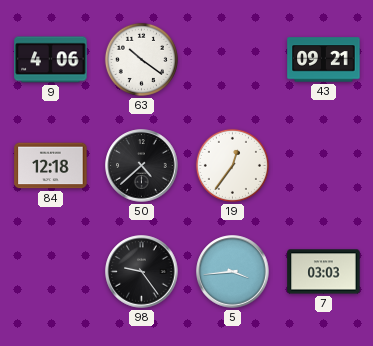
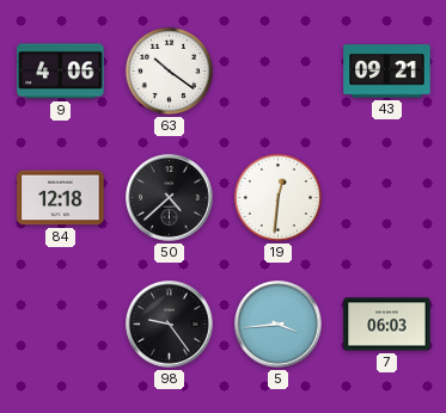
19: 12:36 -> 12:31
7: 03:03 -> 06:03
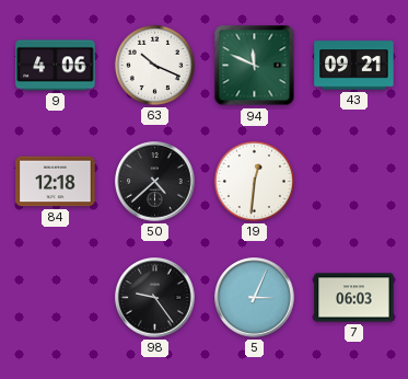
63: 10:21 -> 10:19
94: none -> 11:49
5: 3:44 -> 3:04
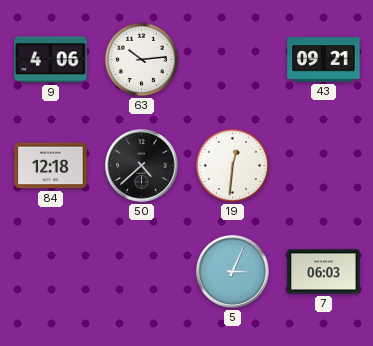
63: 10:19 -> 10:14
94: 11:49 -> none
98: 9:24 -> none
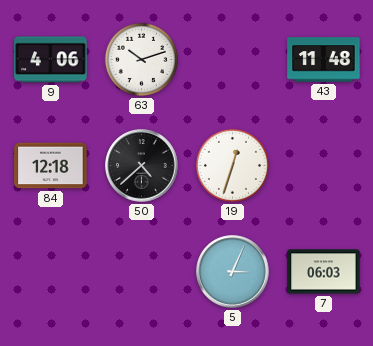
63: 10:14 -> 10:12
43: 09:21 -> 11:48
19: 12:31 -> 12:33
